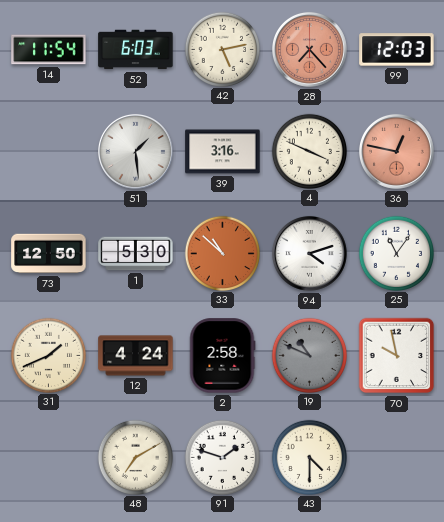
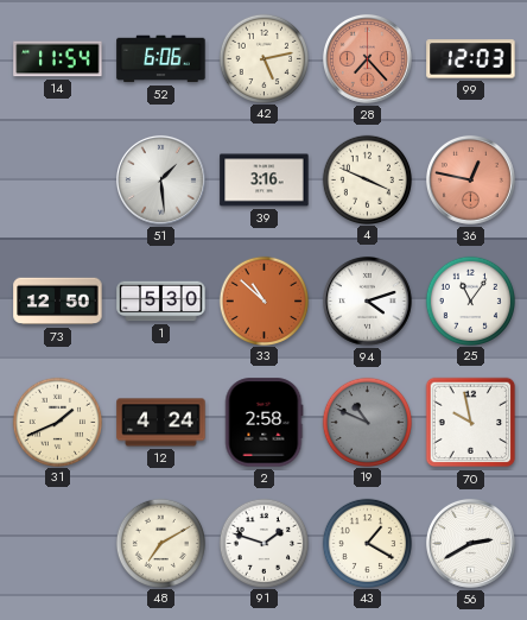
52: 6:03 -> 6:06
43: 4:30 -> 1:20
56: none -> 2:40
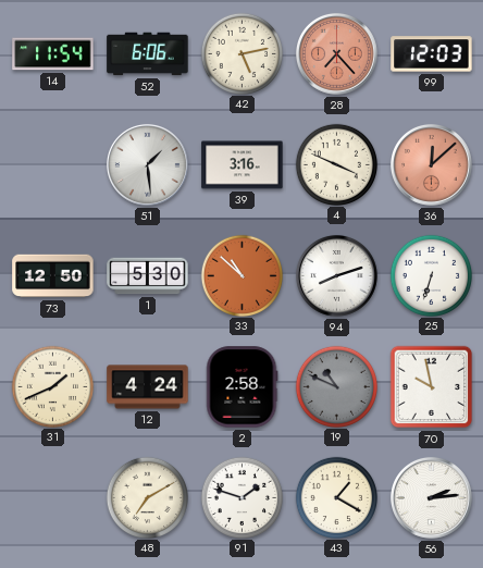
36: 12:47 -> 12:08
94: 4:12 -> 8:12
25: 11:06 -> 6:33
56: 2:40 -> 2:14
